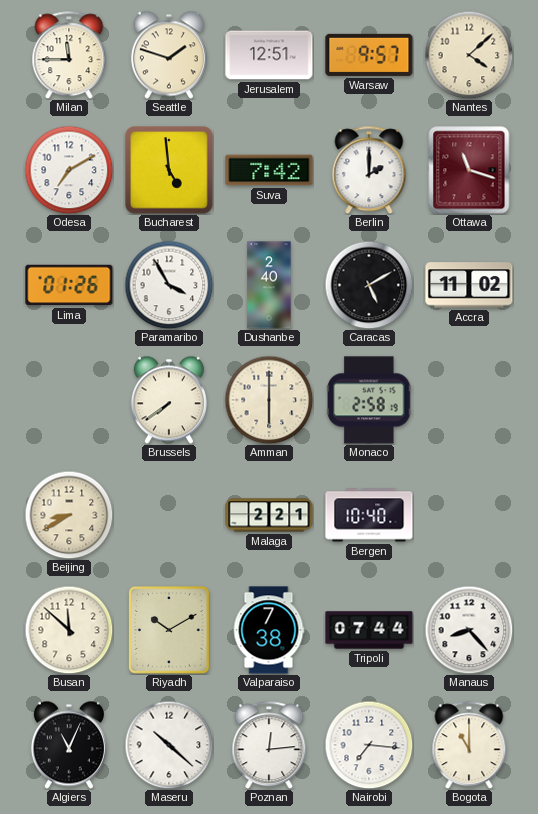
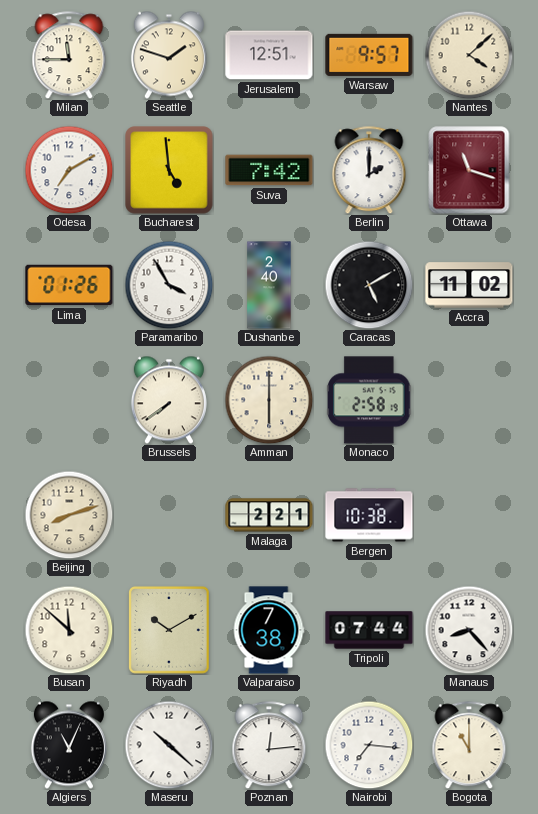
Beijing: 8:40 -> 8:12
Bergen: 10:40 -> 10:38
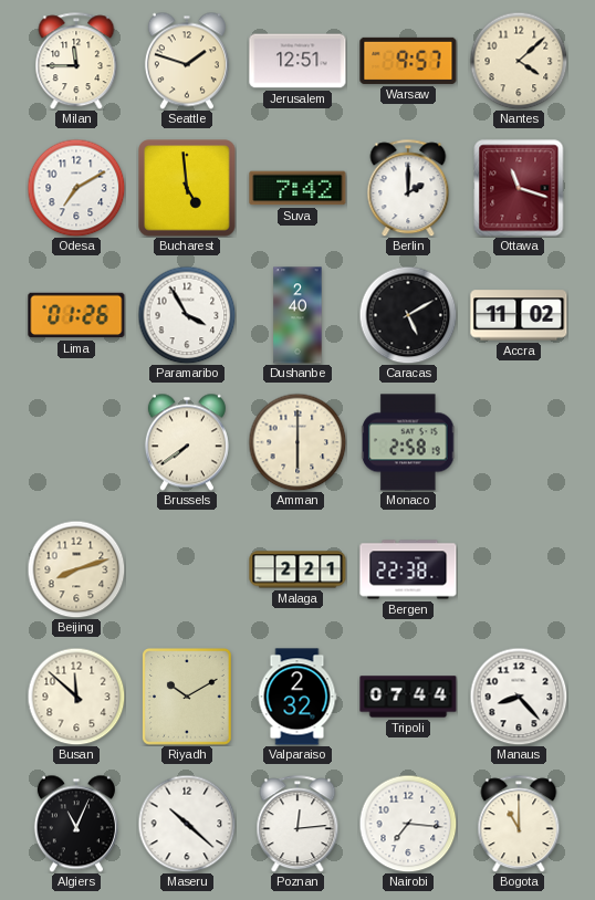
Bergen: 10:38 -> 22:38
Valparaiso: 7:38 -> 2:32
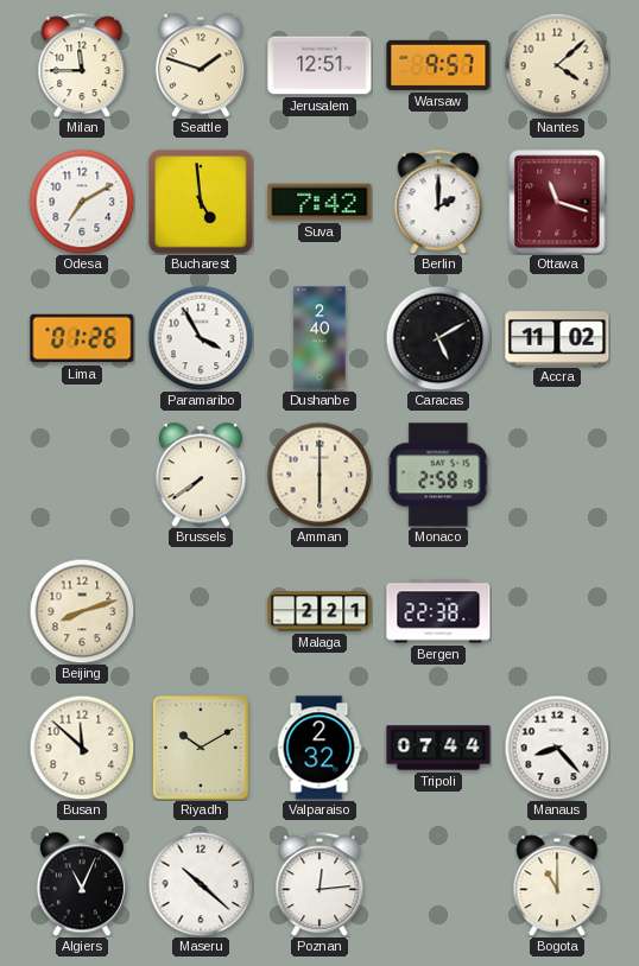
Nairobi: 7:16 -> none
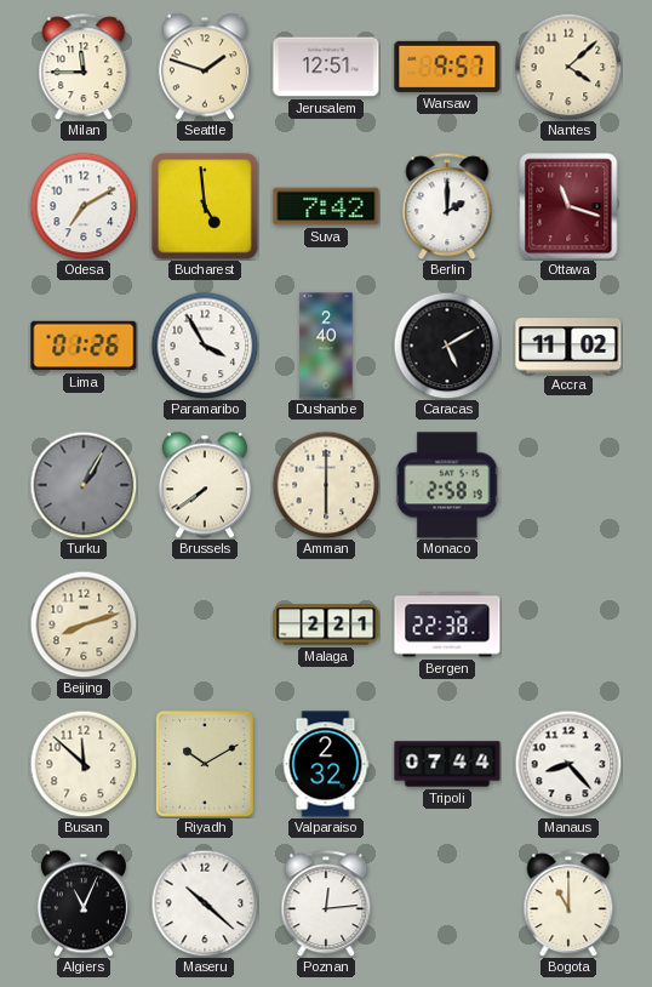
Turku: none -> 1:05
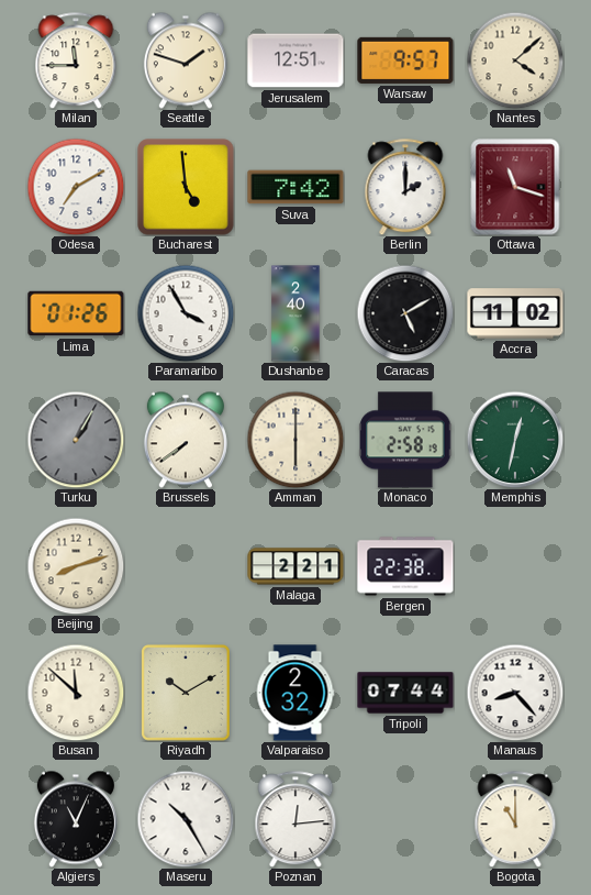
Memphis: none -> 12:32
Maseru: 10:22 -> 10:25
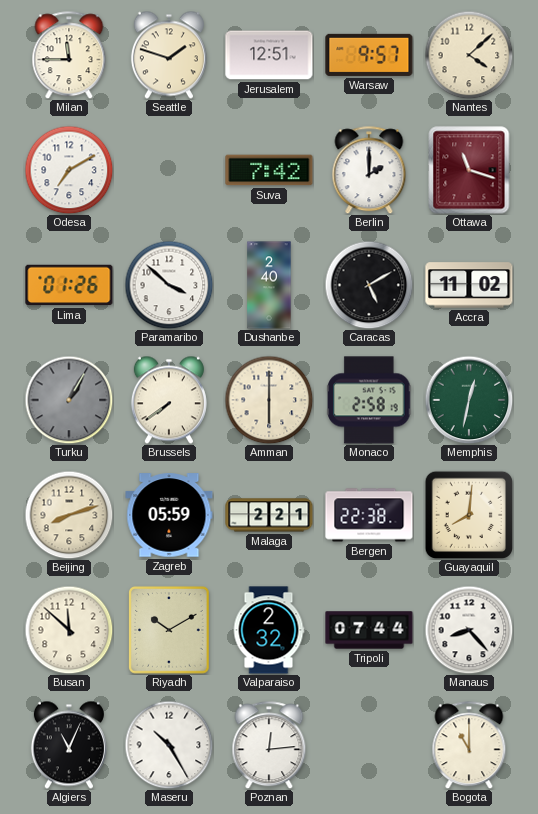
Bucharest: 4:59 -> none
Paramaribo: 3:55 -> 3:52
Zagreb: none -> 05:59
Guayaquil: none -> 8:01
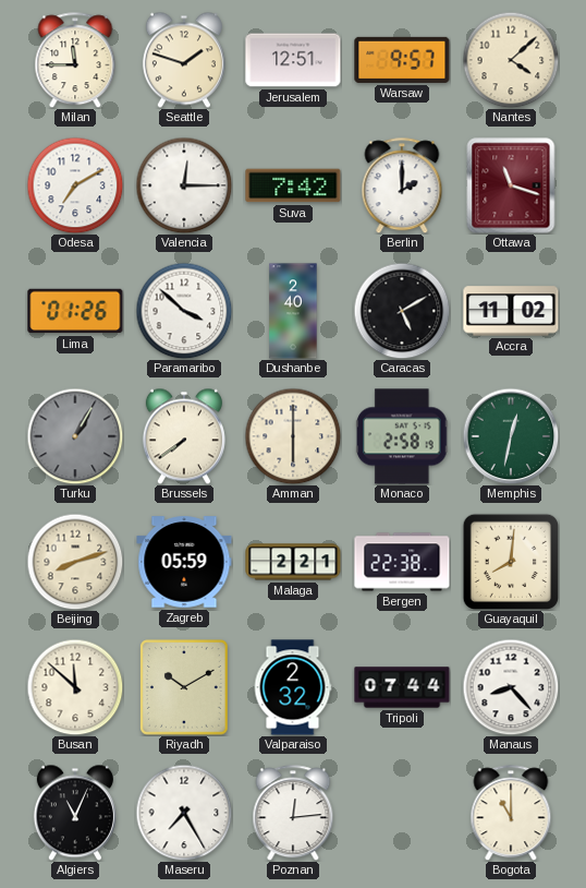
Valencia: none -> 12:15
Maseru: 10:25 -> 7:25
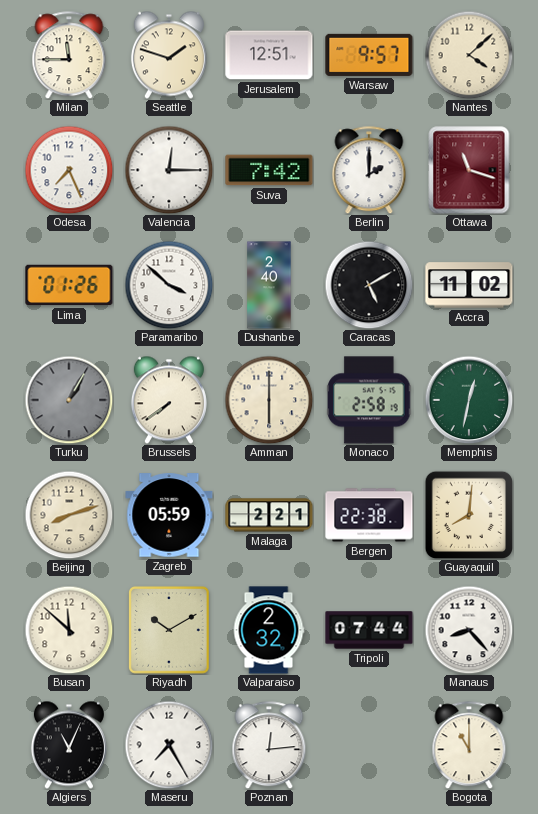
Odesa: 7:10 -> 7:26
